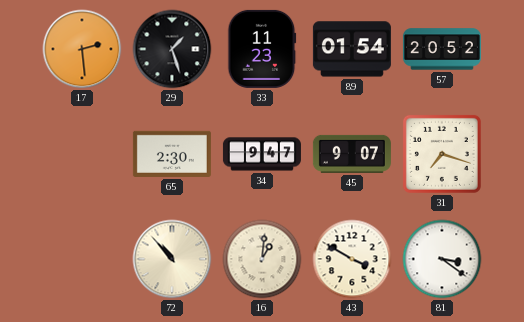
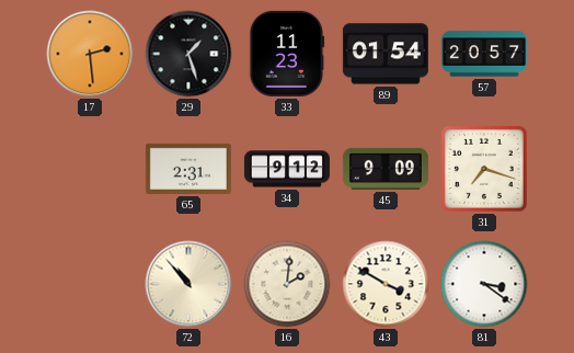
57: 20:52 -> 20:57
65: 2:30 -> 2:31
34: 9:47 -> 9:12
45: 9:07 -> 9:09
16: 1:01 -> 2:01
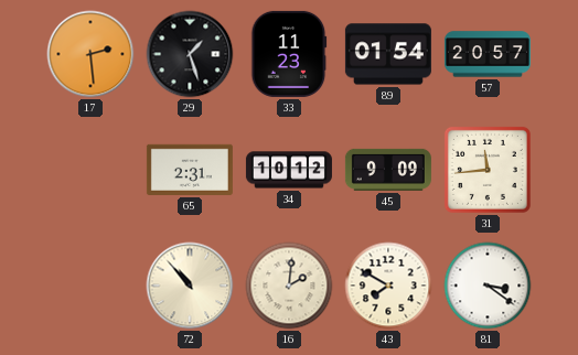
34: 9:12 -> 10:12
31: 7:18 -> 11:44
43: 3:50 -> 7:50
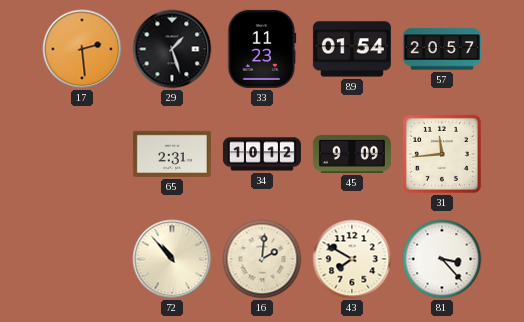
81: 3:21 -> 3:23
